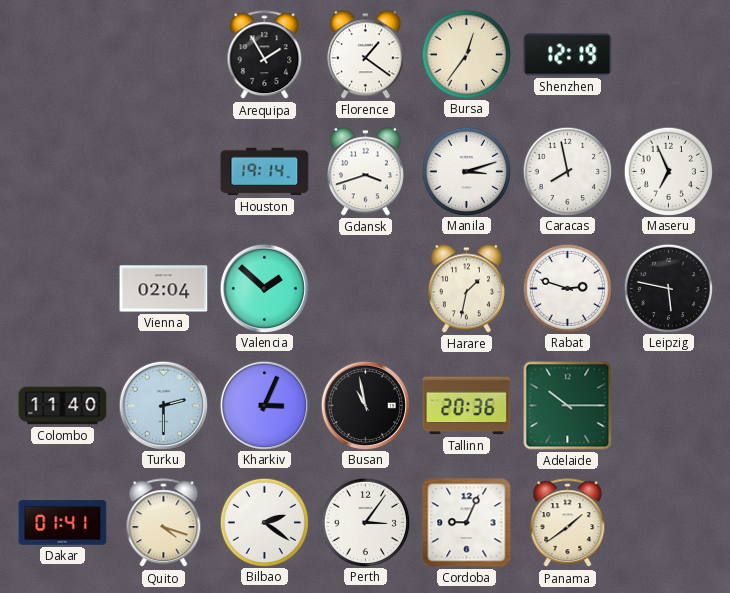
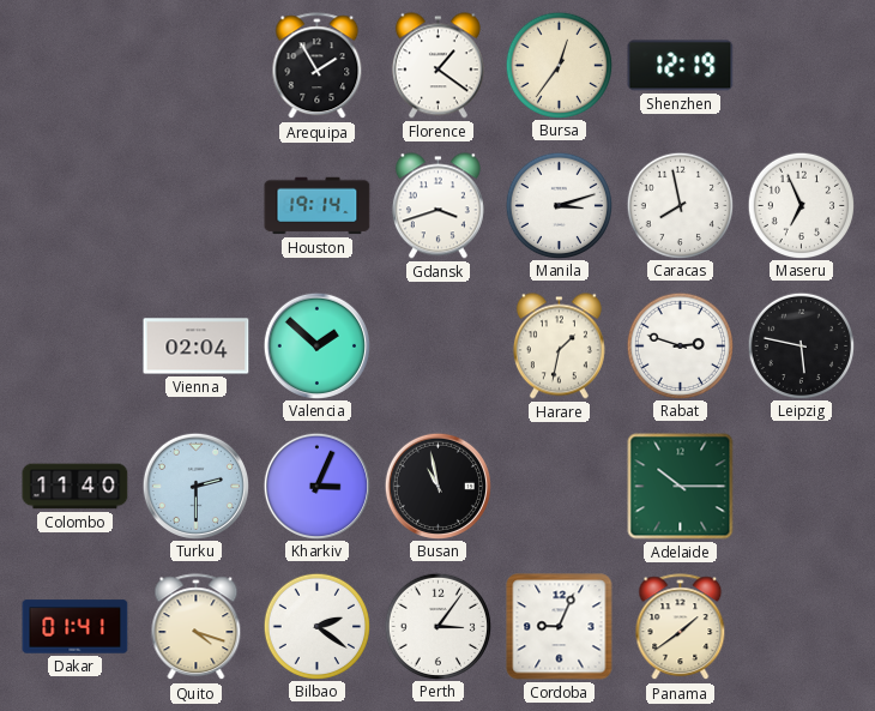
Tallinn: 20:36 -> none
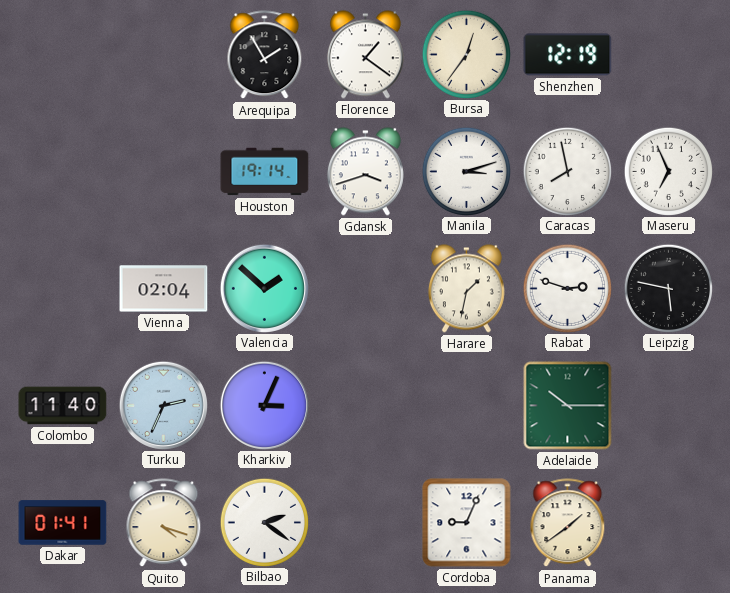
Turku: 2:30 -> 2:34
Busan: 10:58 -> none
Perth: 3:06 -> none
